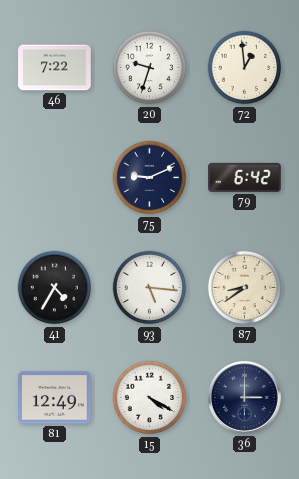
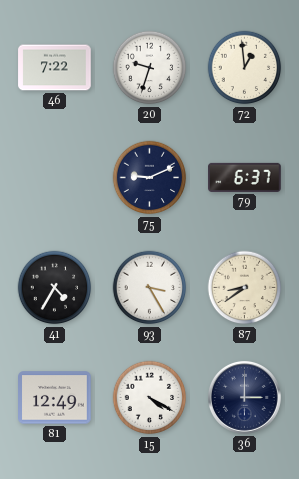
79: 6:42 -> 6:37
93: 5:16 -> 3:25
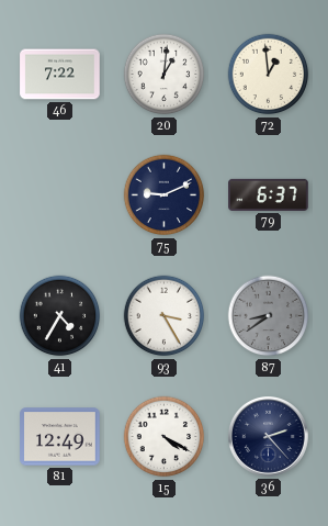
20: 9:33 -> 1:01
87 dial: cream -> grey
36: 3:00 -> 2:23
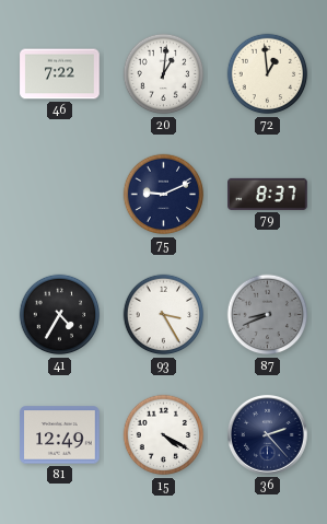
79: 6:37 -> 8:37
87: 8:39 -> 8:41
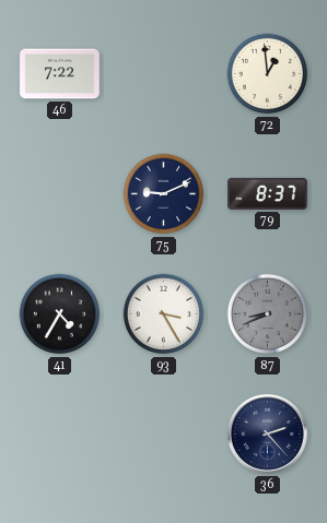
20: 1:01 -> none
81: 12:49 -> none
15: 4:20 -> none
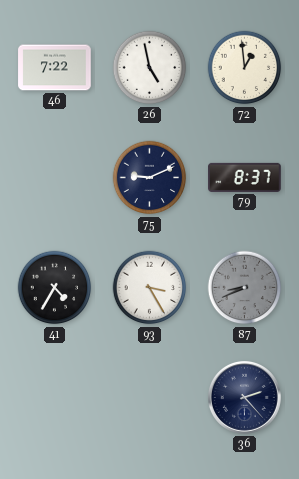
26: none -> 4:58
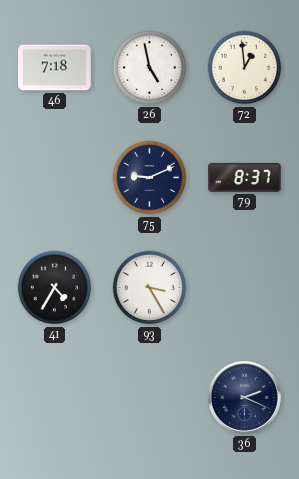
46: 7:22 -> 7:18
87: 8:41 -> none
36: 2:23 -> 2:19
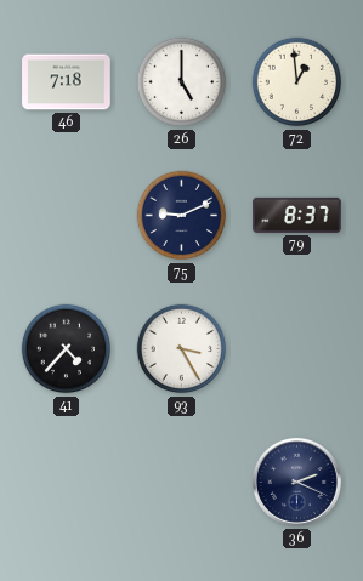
26: 4:58 -> 5:00
41: 4:35 -> 4:37
